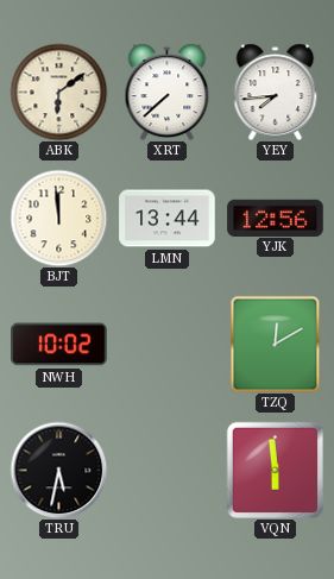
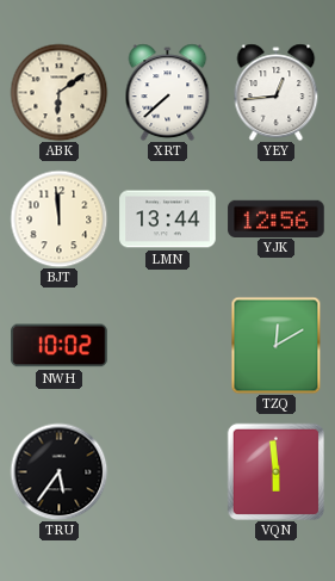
YEY: 7:44 -> 12:44
TRU: 5:32 -> 5:36
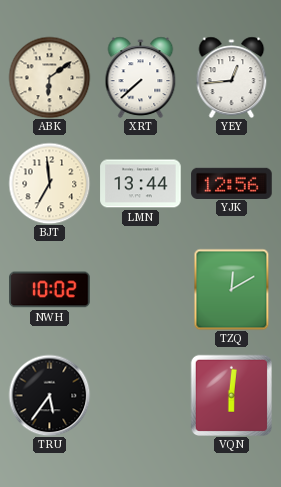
BJT: 11:59 -> 6:59
VQN: 5:59 -> 6:01
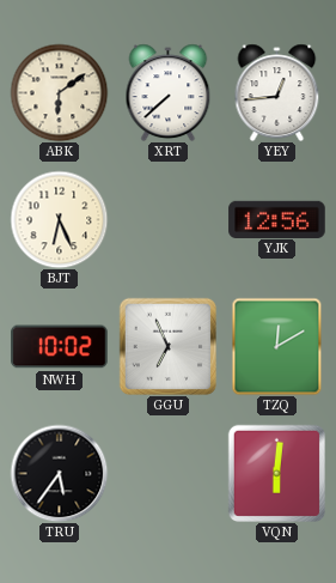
BJT: 6:59 -> 6:26
LMN: 13:44 -> none
GGU: none -> 6:56
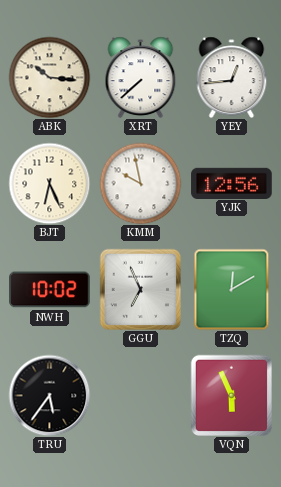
ABK: 6:09 -> 10:16
KMM: none -> 9:58
VQN: 6:01 -> 5:56
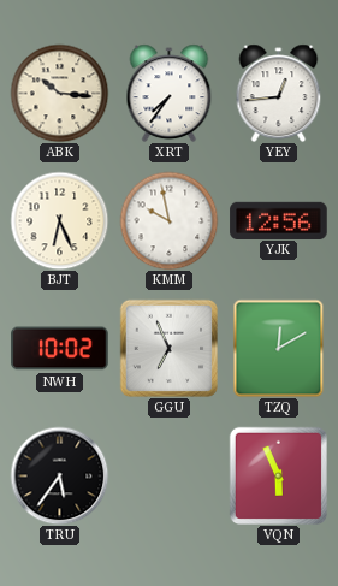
XRT: 7:38 -> 7:36
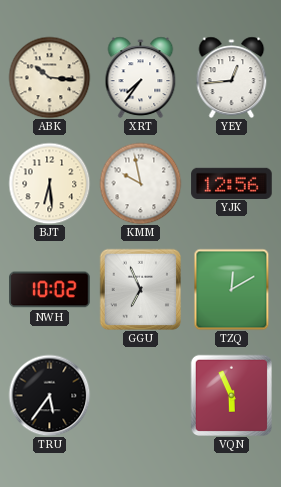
BJT: 6:26 -> 6:29
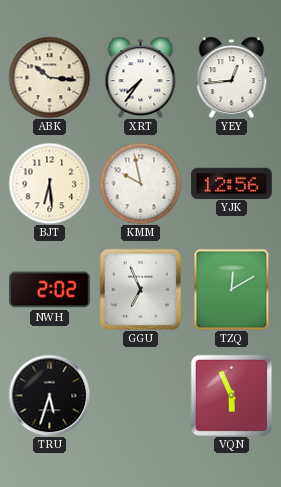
NWH: 10:02 -> 2:02
TRU: 5:36 -> 5:33
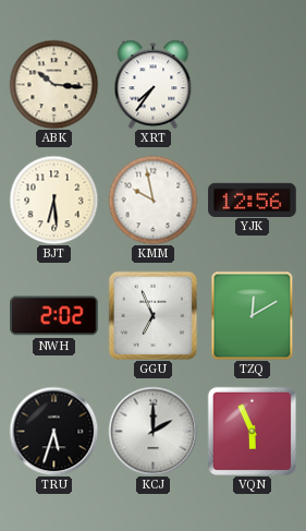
YEY: 12:44 -> none
KCJ: none -> 2:00
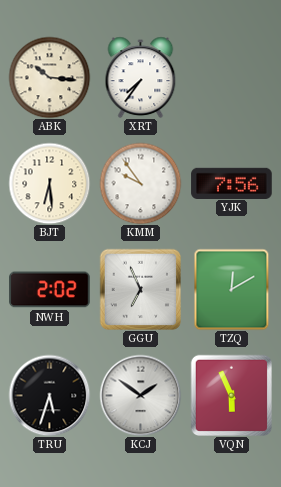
KMM: 9:58 -> 9:54
YJK: 12:56 -> 7:56
KCJ: 2:00 -> 1:51
